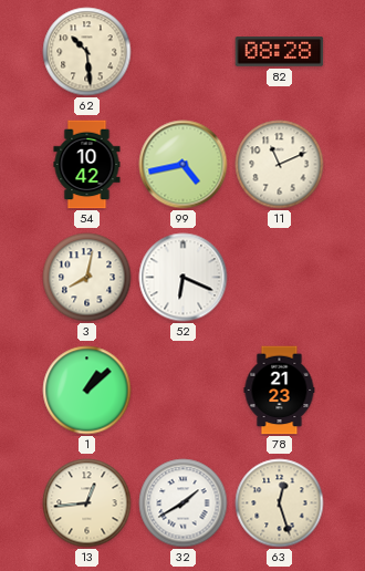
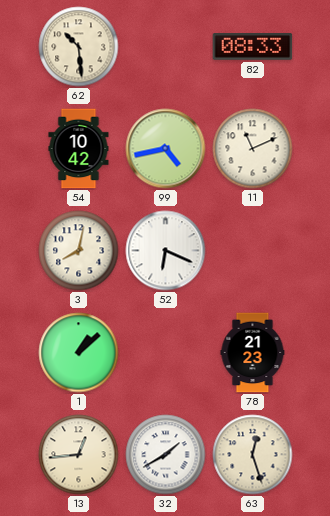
82: 08:28 -> 08:33
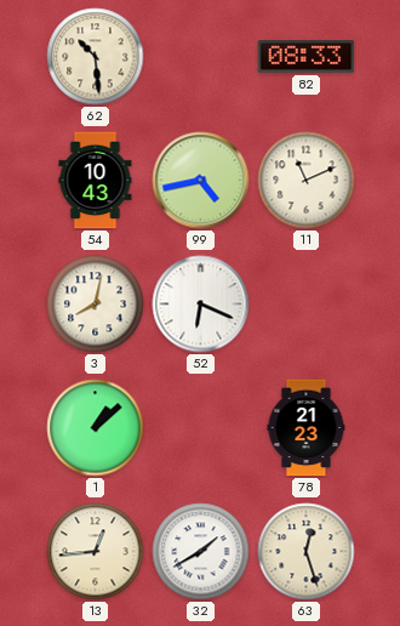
54: 10:42 -> 10:43
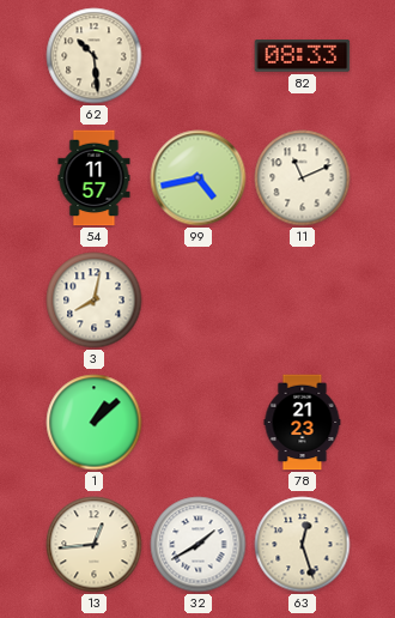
54: 10:43 -> 11:57
52: 6:19 -> none
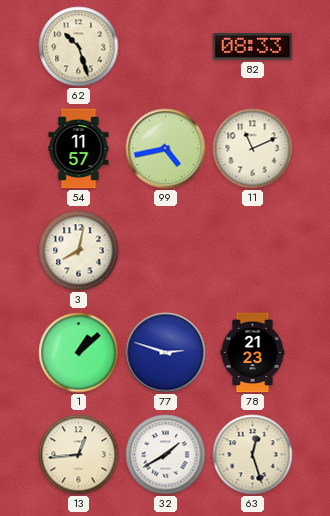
62: 10:29 -> 10:27
77: none -> 2:48
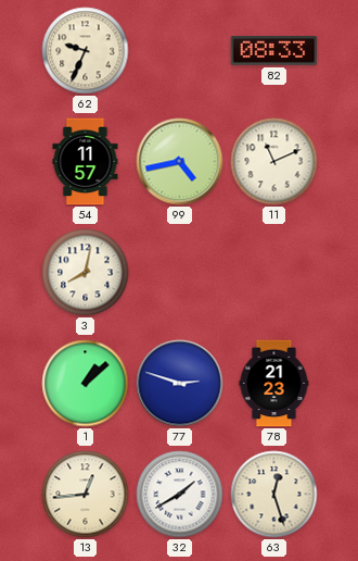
62: 10:27 -> 9:34
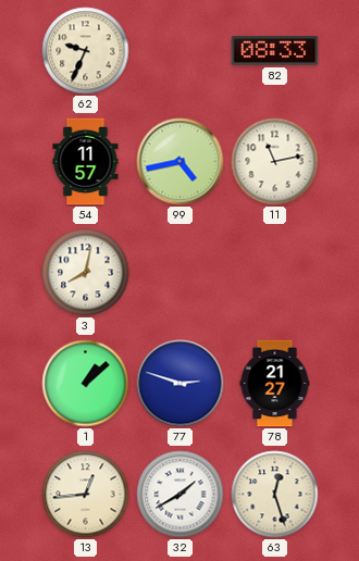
11: 11:11 -> 11:13
78: 21:23 -> 21:27
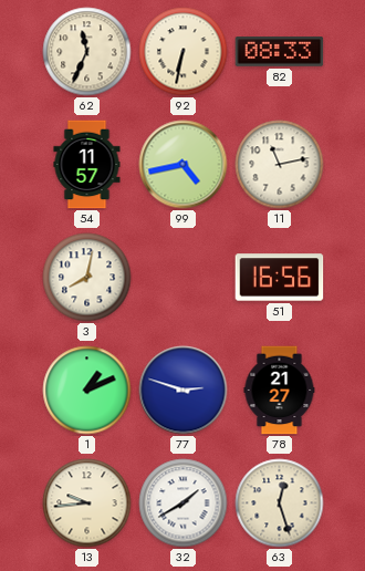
62: 9:34 -> 11:34
92: none -> 6:32
51: none -> 16:56
1: 1:08 -> 1:11
13: 12:44 -> 9:44
